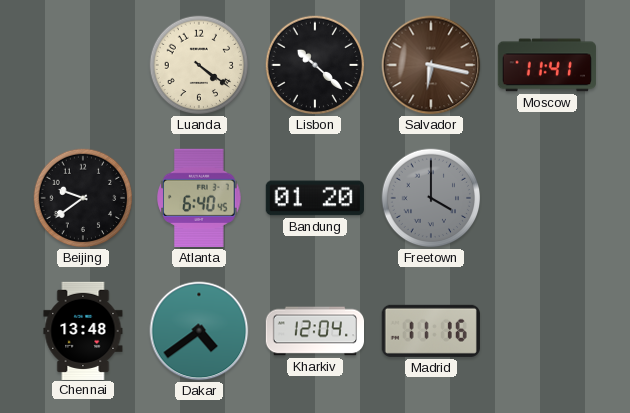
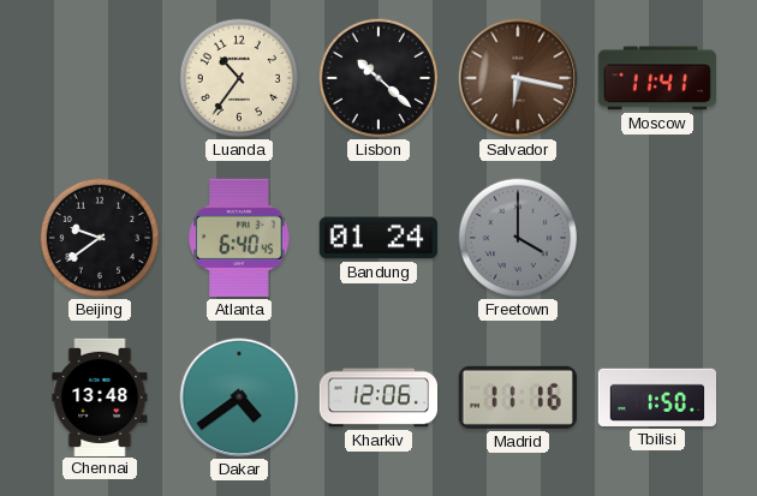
Luanda: 4:21 -> 10:36
Bandung: 01:20 -> 01:24
Kharkiv: 12:04 -> 12:06
Tbilisi: none -> 1:50
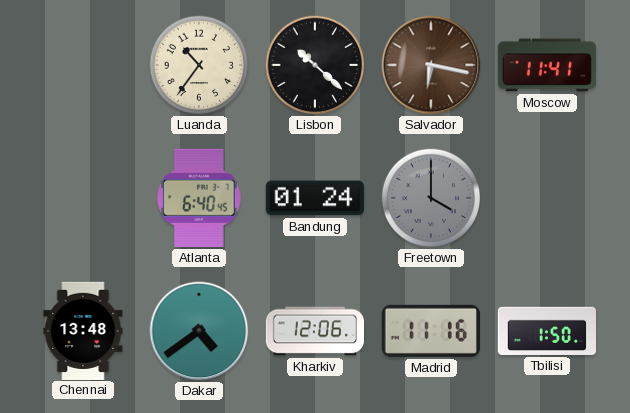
Beijing: 9:39 -> none
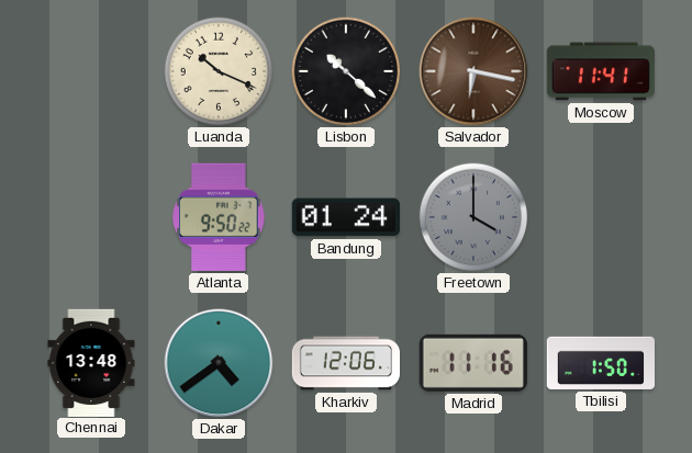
Luanda: 10:36 -> 10:19
Atlanta: 6:40 -> 9:50
